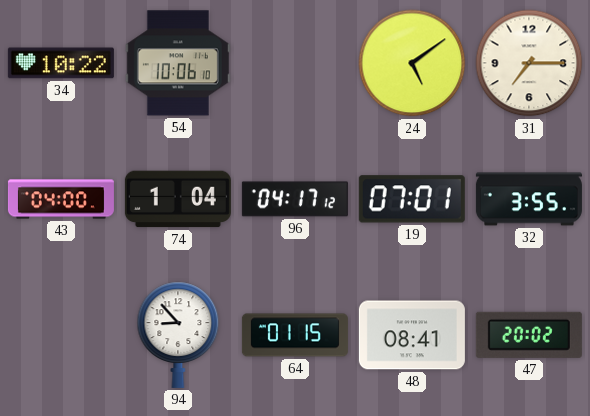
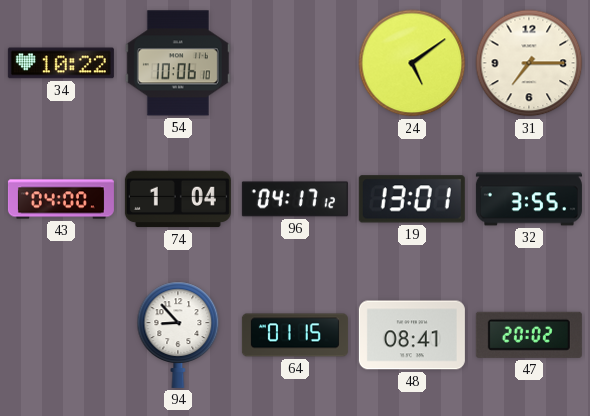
19: 07:01 -> 13:01
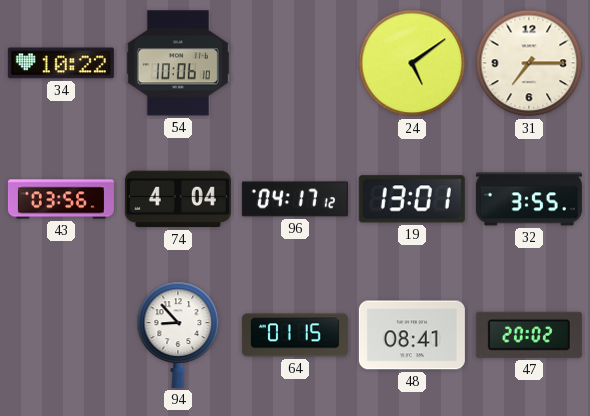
43: 04:00 -> 03:56
74: 1:04 -> 4:04
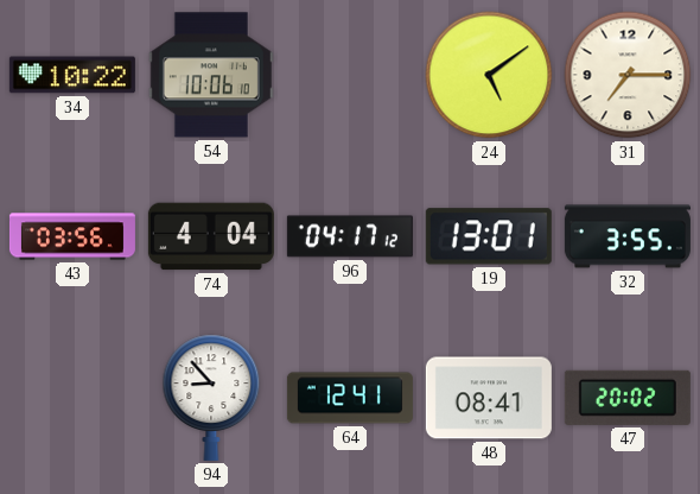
64: 01:15 -> 12:41
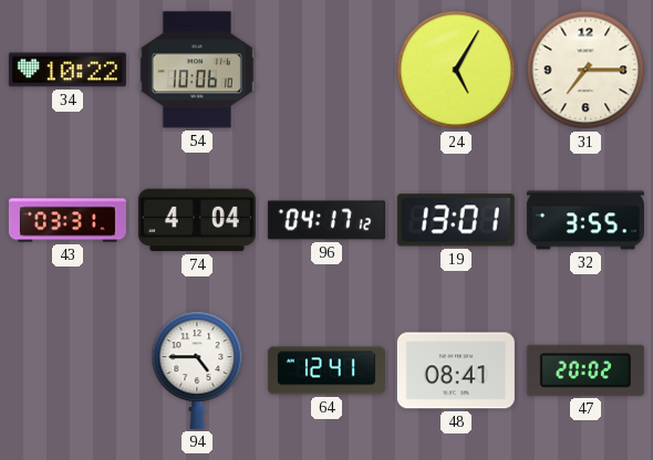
24: 5:09 -> 5:05
43: 03:56 -> 03:31
94: 8:53 -> 4:45
